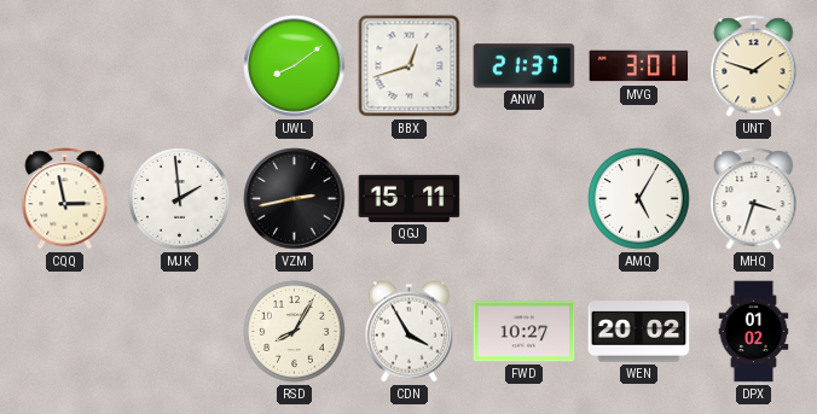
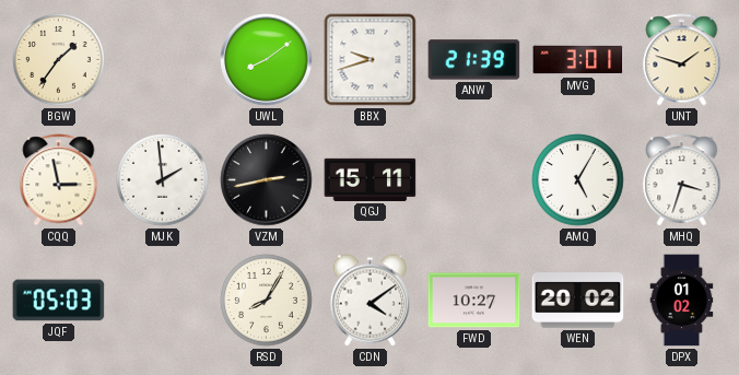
BGW: none -> 1:36
BBX: 12:42 -> 9:42
ANW: 21:37 -> 21:39
JQF: none -> 05:03
CDN: 3:55 -> 4:09
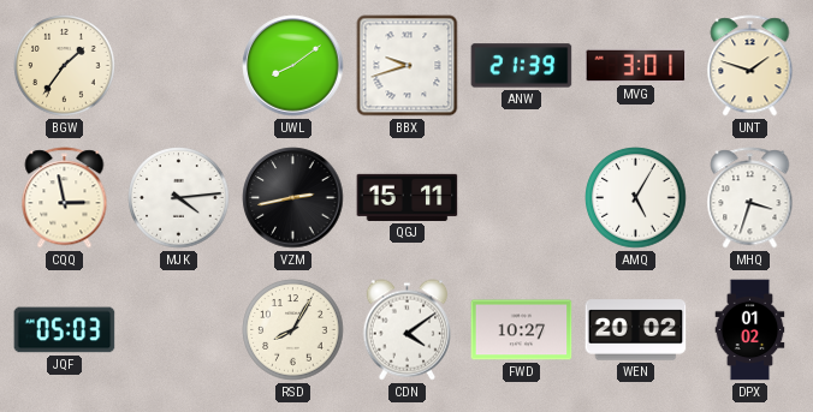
MJK: 1:59 -> 4:14
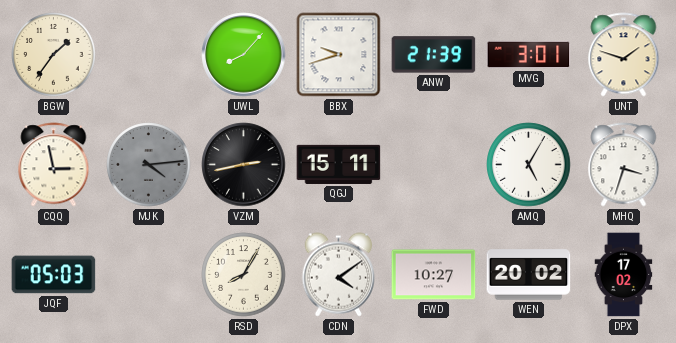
UWL: 8:09 -> 8:07
MJK dial: white -> grey
DPX: 01:02 -> 17:02
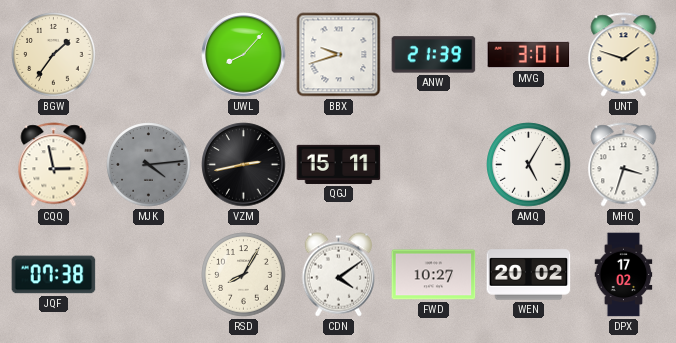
JQF: 05:03 -> 07:38
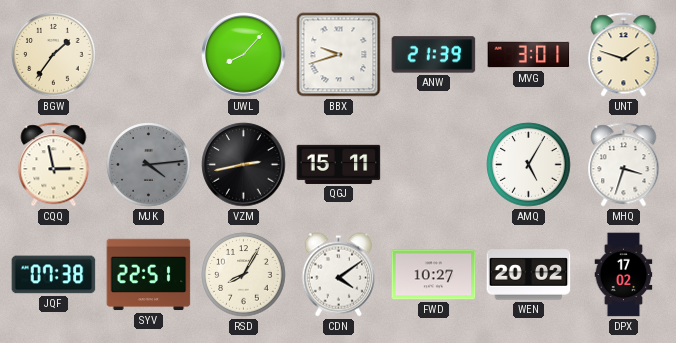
SYV: none -> 22:51
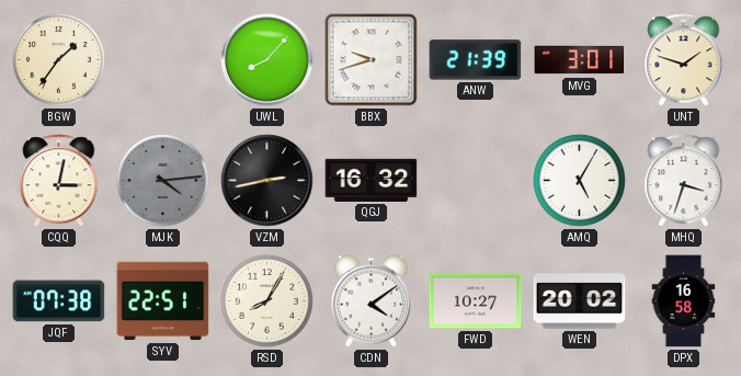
CQQ: 2:58 -> 3:02
QGJ: 15:11 -> 16:32
DPX: 17:02 -> 16:58
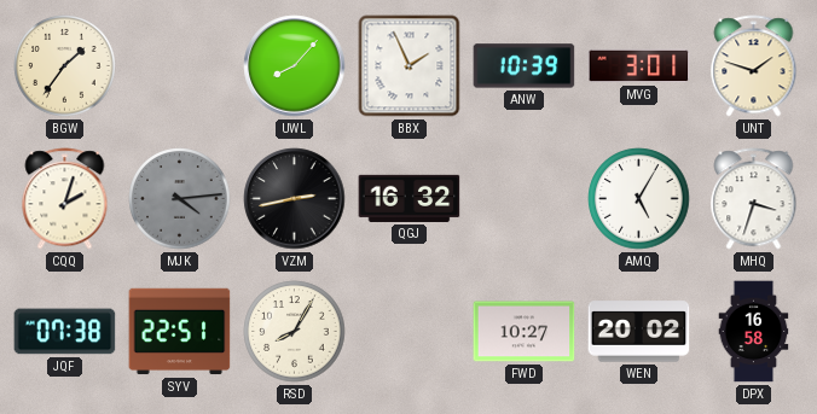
BBX: 9:42 -> 1:56
ANW: 21:39 -> 10:39
CQQ: 3:02 -> 2:03
CDN: 4:09 -> none
